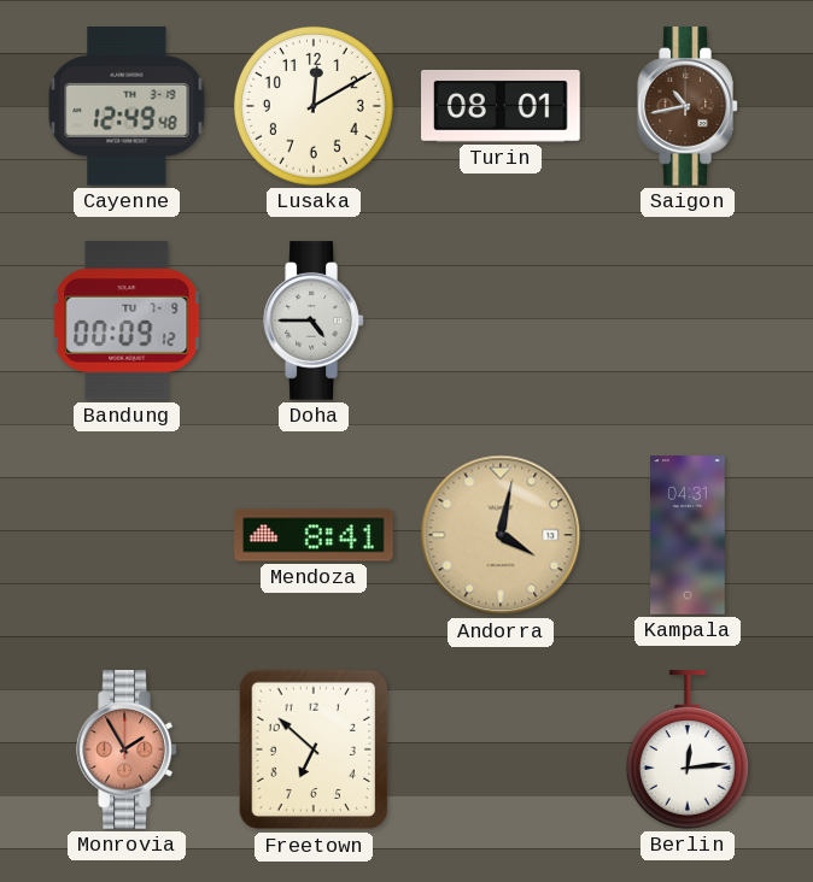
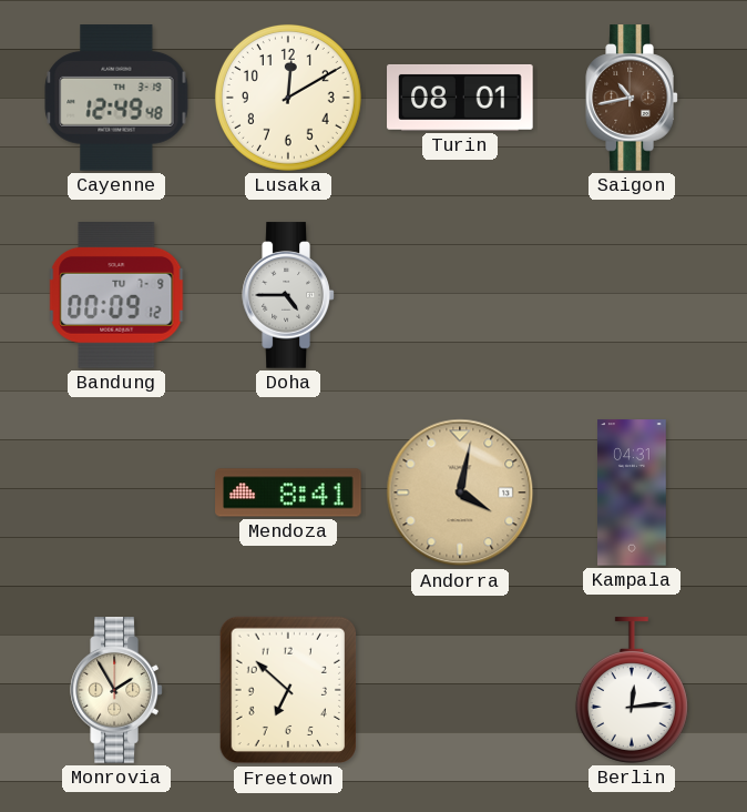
Monrovia dial: salmon -> cream
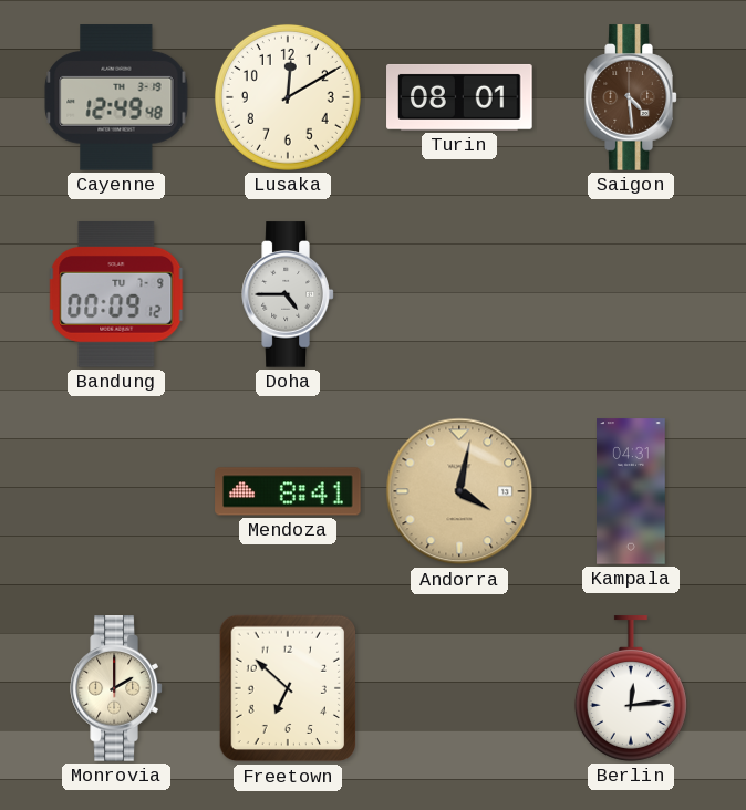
Saigon: 10:43 -> 4:29
Monrovia: 1:55 -> 2:00
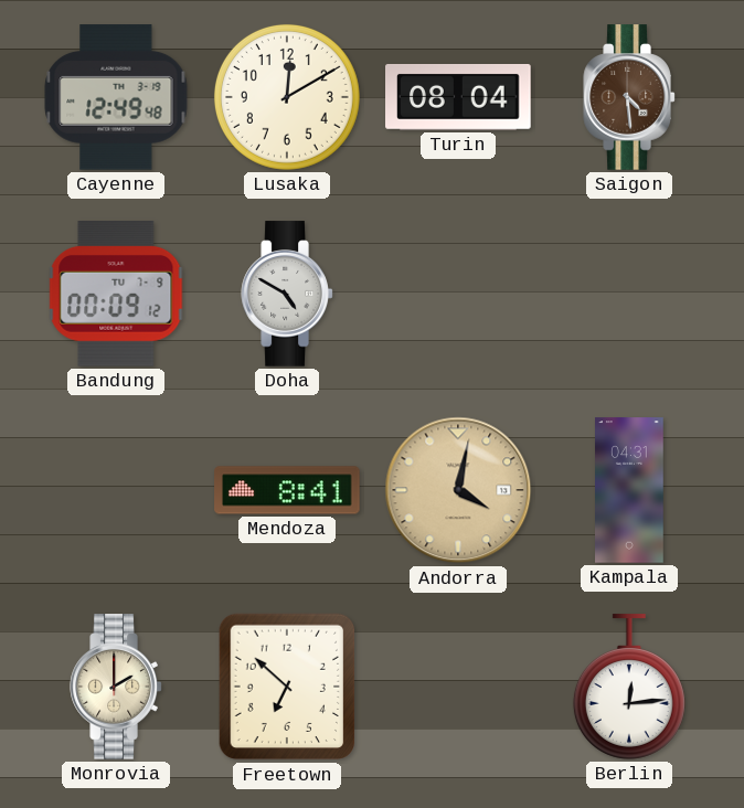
Turin: 08:01 -> 08:04
Doha: 4:45 -> 4:50
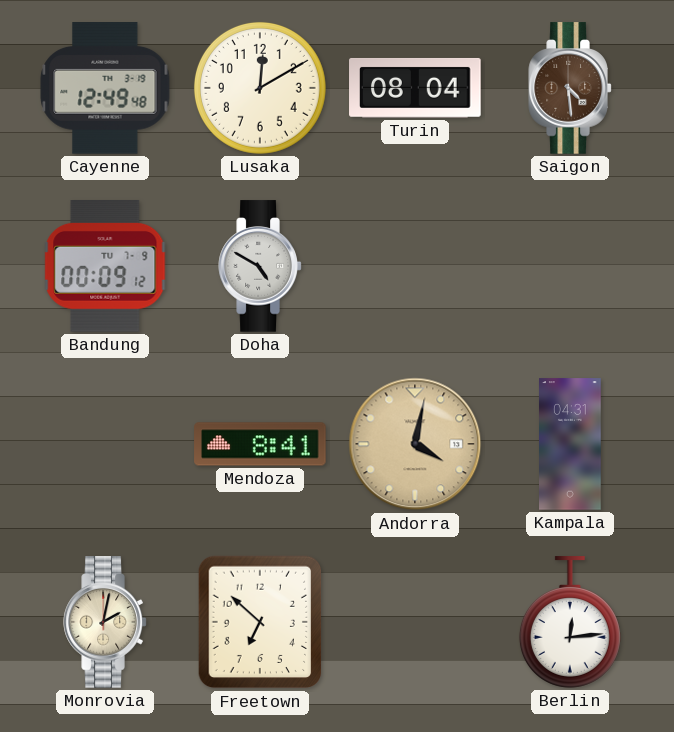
Monrovia: 2:00 -> 2:02
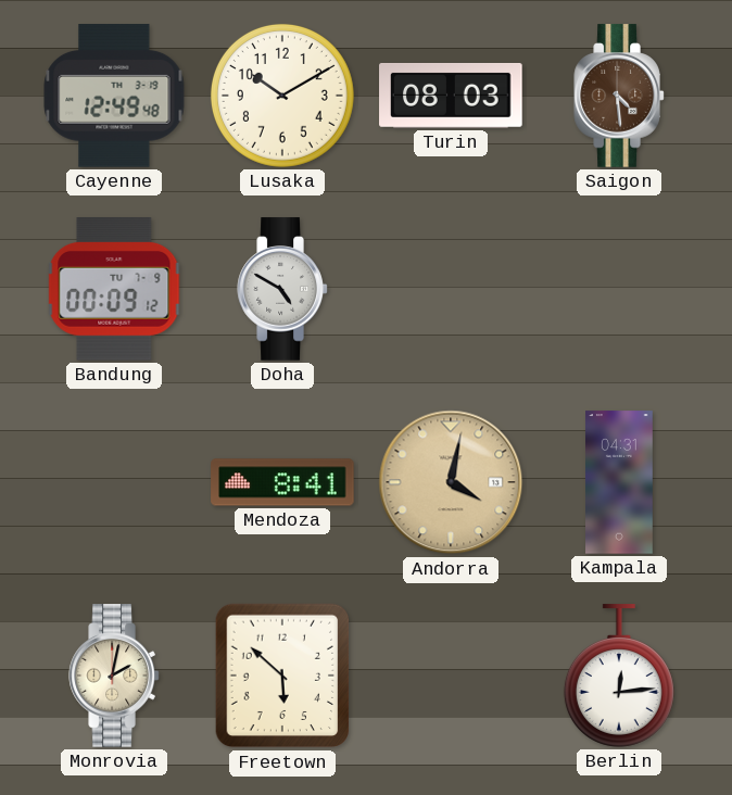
Lusaka: 12:10 -> 10:10
Turin: 08:04 -> 08:03
Freetown: 6:52 -> 5:52
